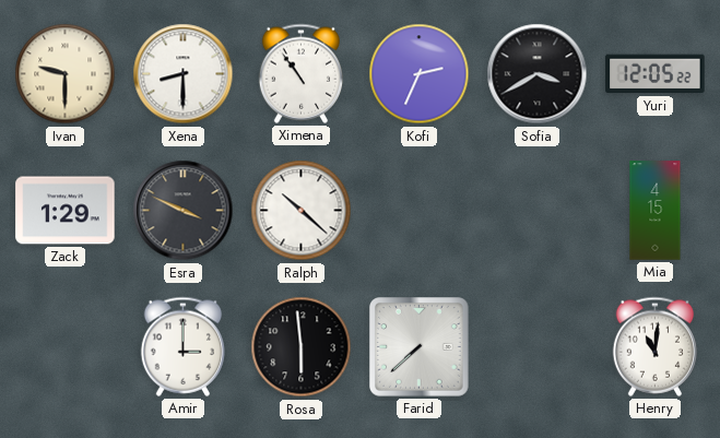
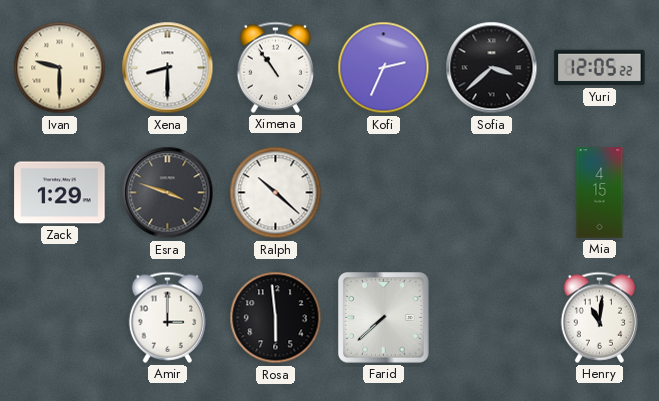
Sofia: 3:40 -> 3:38
Esra: 3:49 -> 3:48
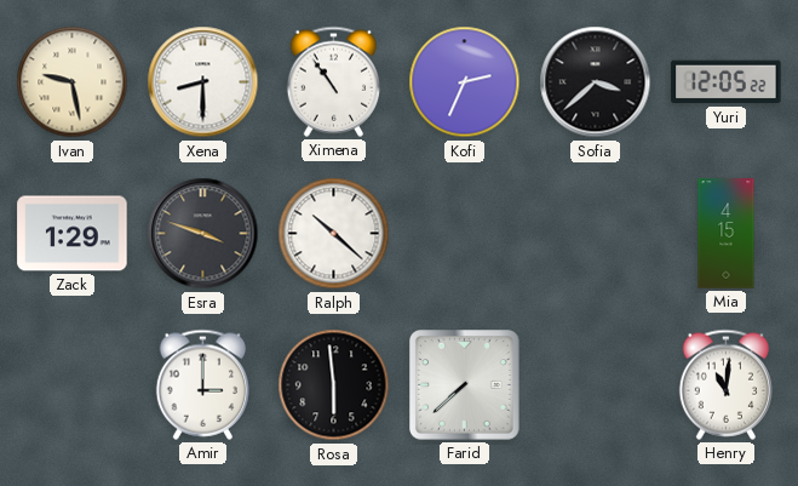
Ivan: 9:30 -> 9:28
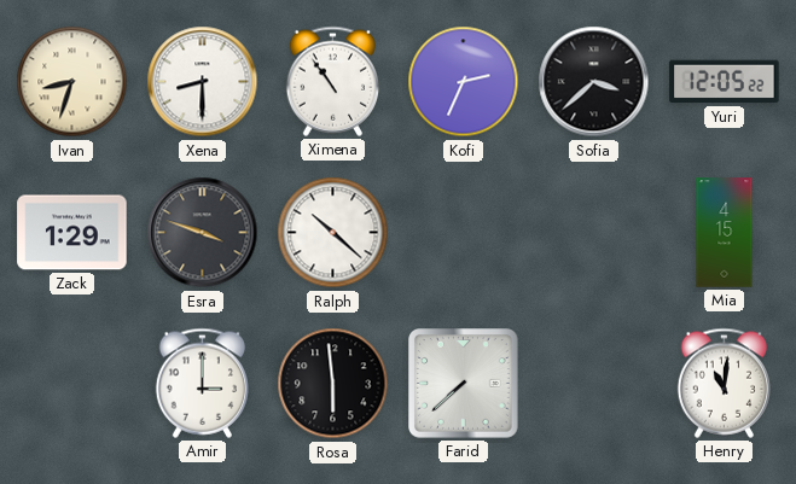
Ivan: 9:28 -> 8:33
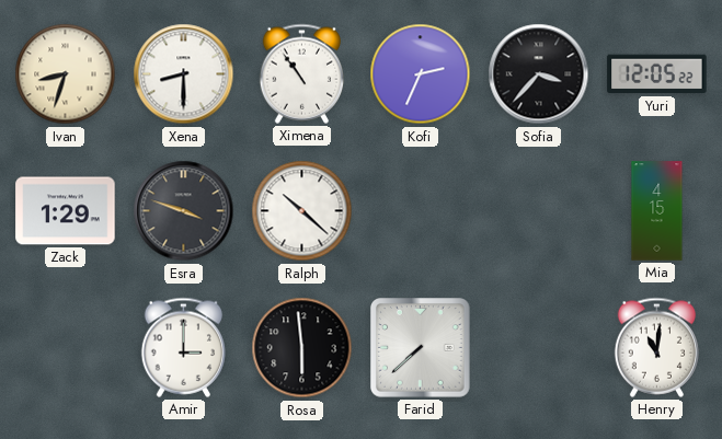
Sofia: 3:38 -> 3:37
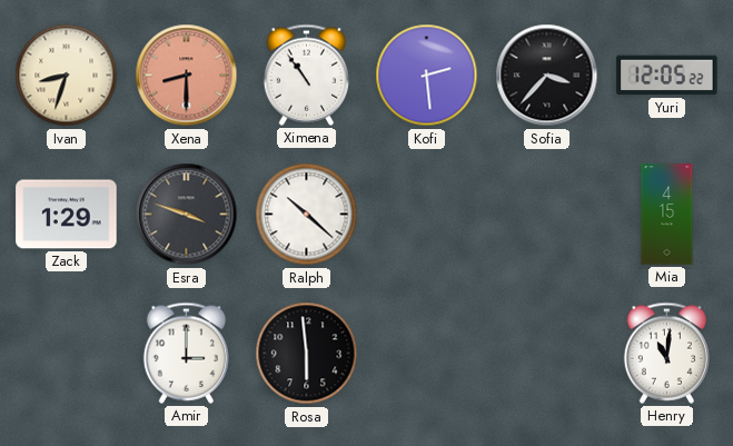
Xena dial: white -> salmon
Kofi: 2:34 -> 2:29
Farid: 7:38 -> none
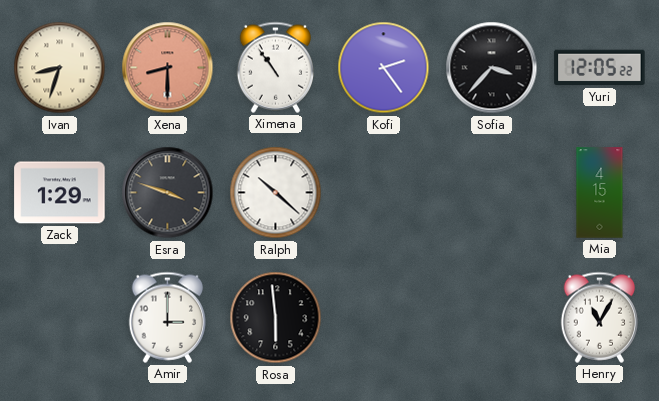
Kofi: 2:29 -> 2:24
Henry: 11:01 -> 11:05
